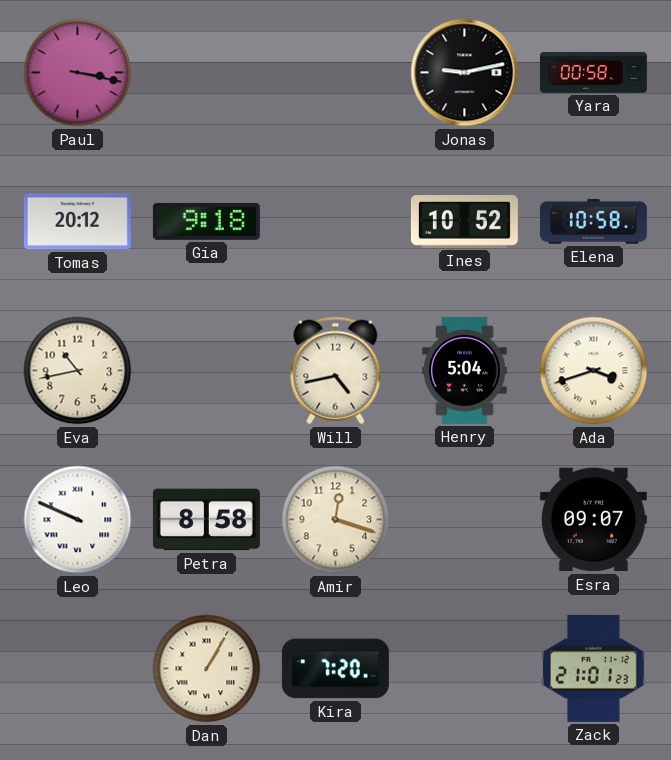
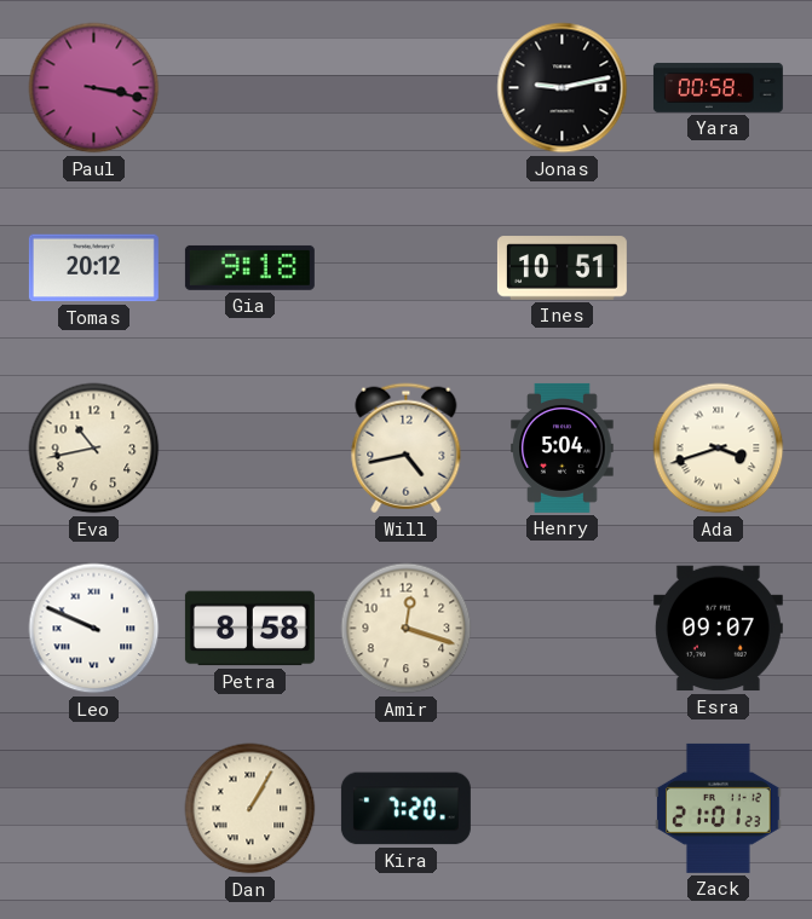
Ines: 10:52 -> 10:51
Elena: 10:58 -> none
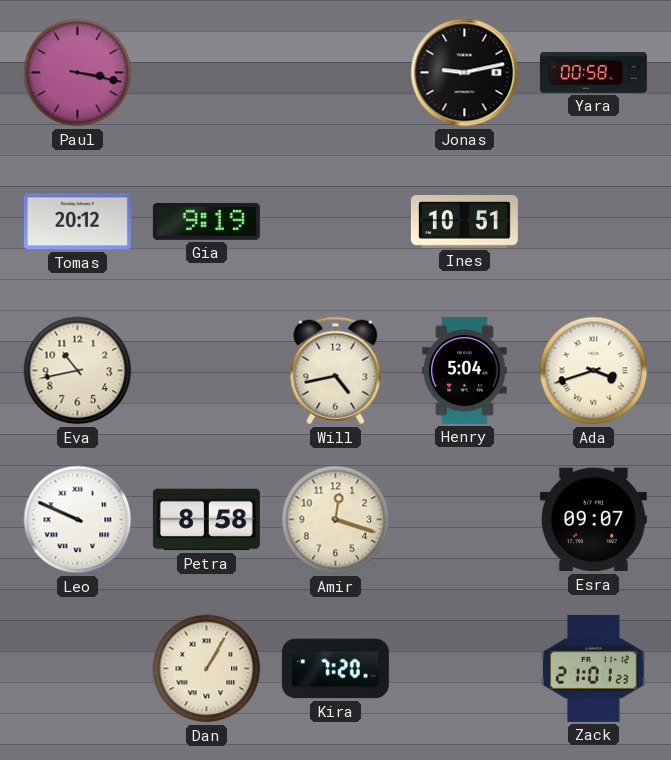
Gia: 9:18 -> 9:19
